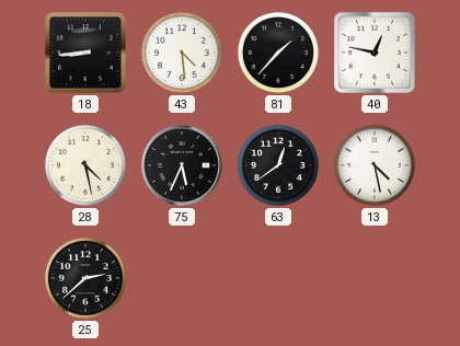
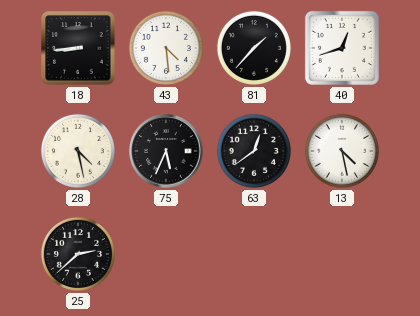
40: 12:47 -> 12:42
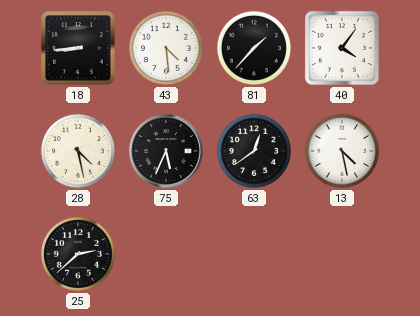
40: 12:42 -> 4:06
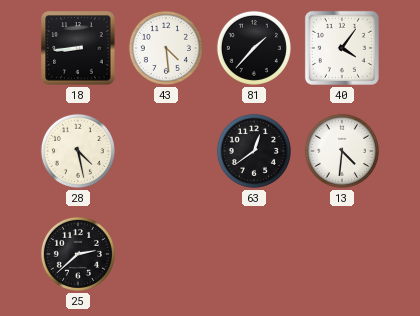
75: 5:34 -> none
13: 4:28 -> 4:31
